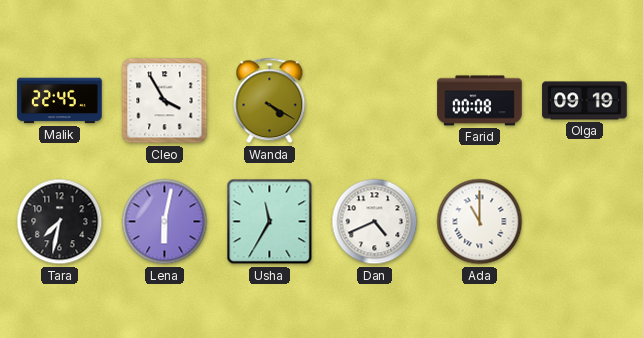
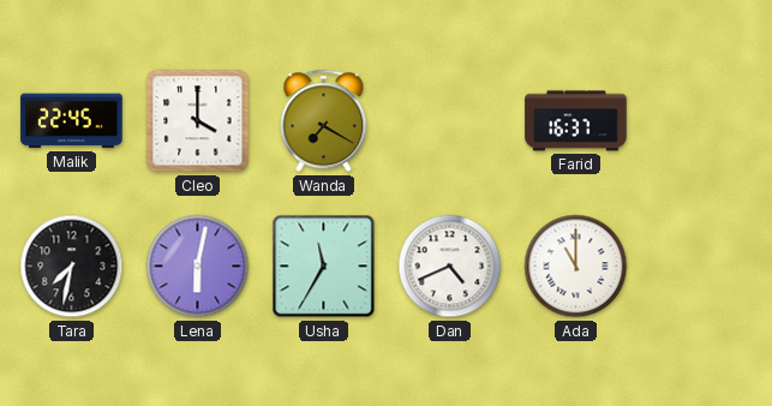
Cleo: 3:55 -> 4:00
Wanda: 4:20 -> 7:20
Farid: 00:08 -> 16:37
Olga: 09:19 -> none
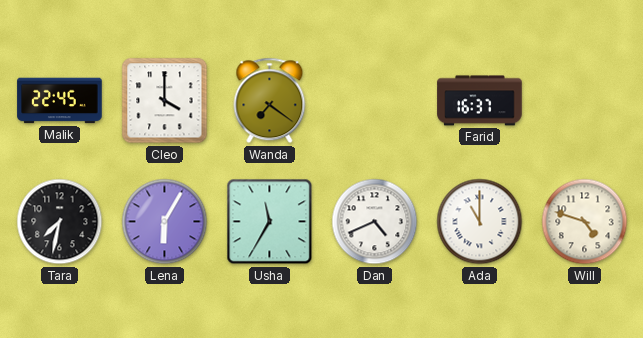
Wanda: 7:20 -> 7:21
Lena: 6:02 -> 6:05
Will: none -> 4:48
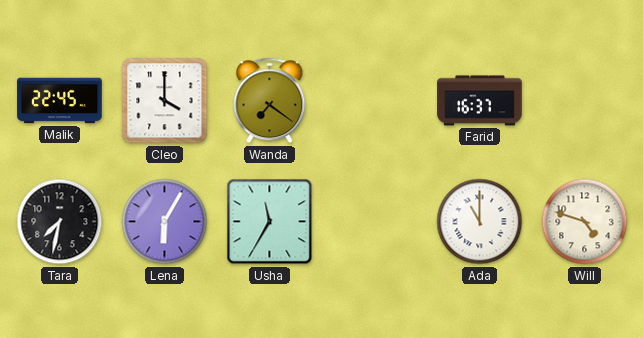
Dan: 4:41 -> none
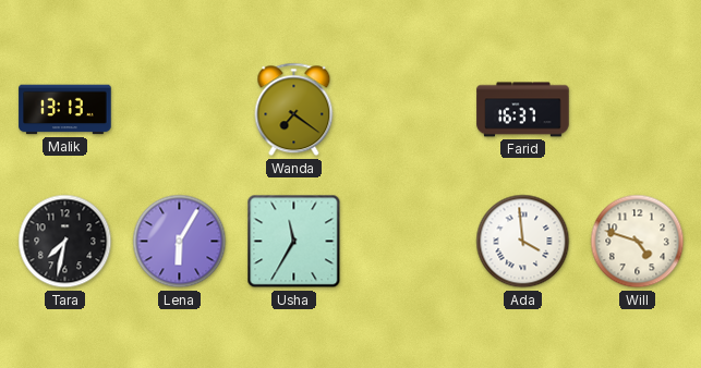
Malik: 22:45 -> 13:13
Cleo: 4:00 -> none
Ada: 11:00 -> 3:59
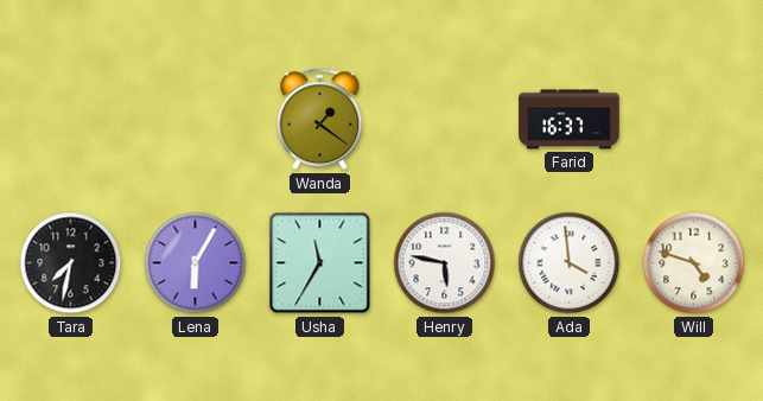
Malik: 13:13 -> none
Wanda: 7:21 -> 1:21
Henry: none -> 5:47
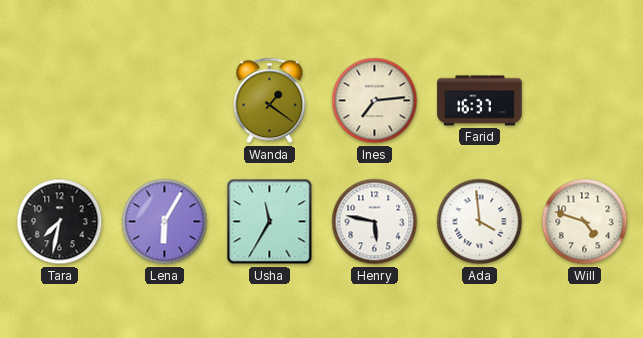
Ines: none -> 7:14
